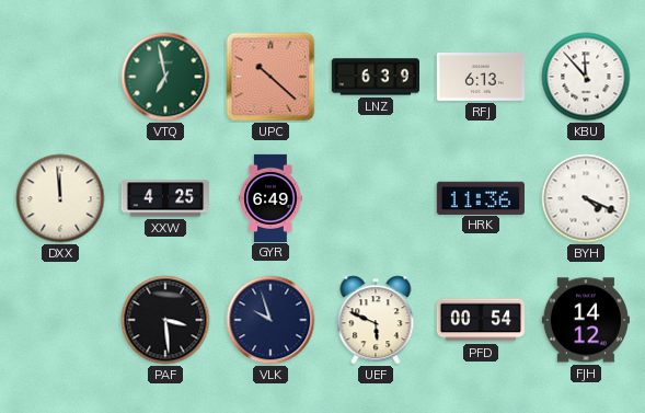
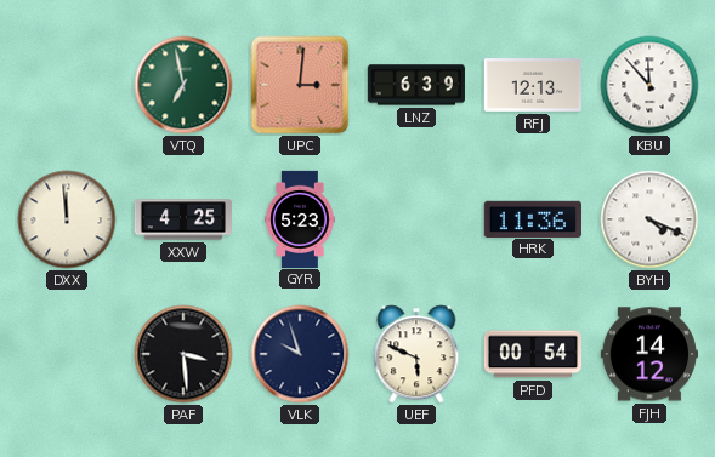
UPC: 10:22 -> 3:01
RFJ: 6:13 -> 12:13
GYR: 6:49 -> 5:23
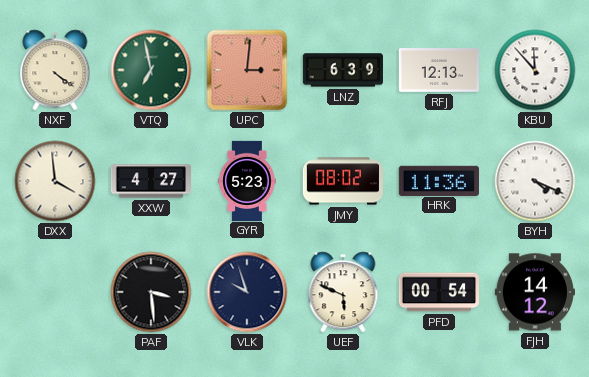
NXF: none -> 4:21
DXX: 11:59 -> 3:59
XXW: 4:25 -> 4:27
JMY: none -> 08:02
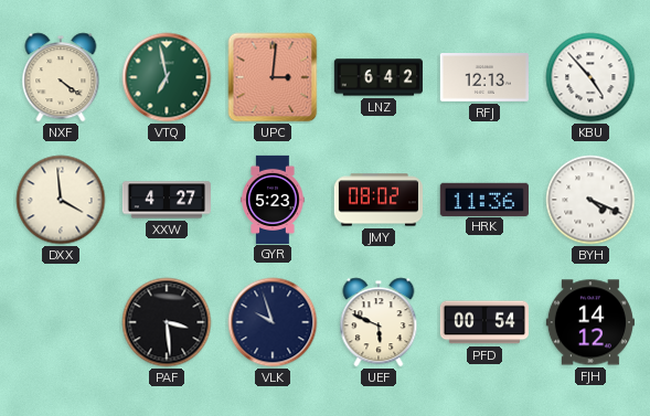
LNZ: 6:39 -> 6:42
KBU: 11:53 -> 4:53
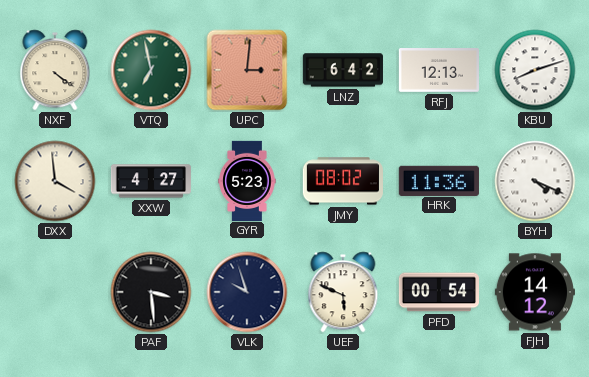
KBU: 4:53 -> 8:12
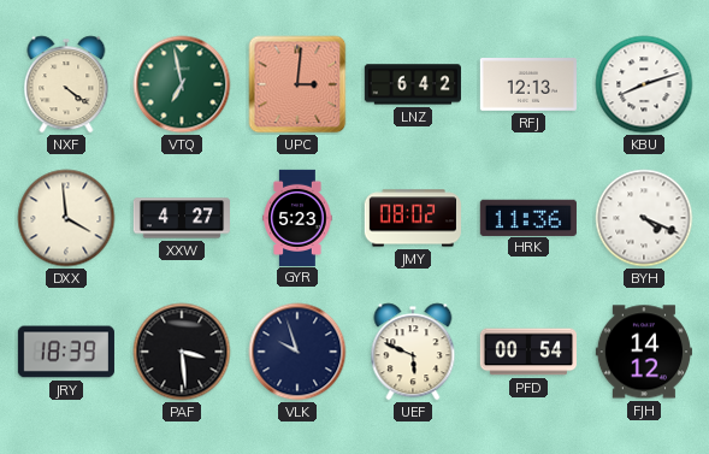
JRY: none -> 18:39
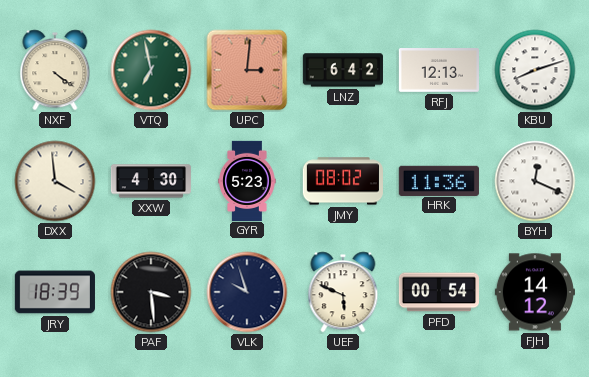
XXW: 4:27 -> 4:30
BYH: 4:19 -> 12:19
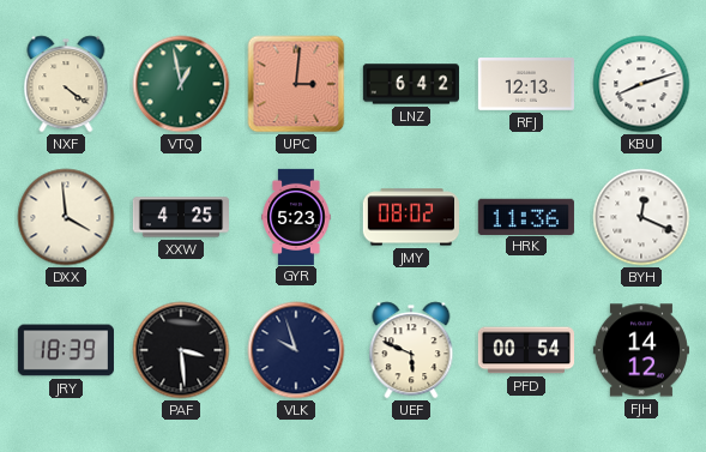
VTQ: 6:58 -> 12:58
XXW: 4:30 -> 4:25
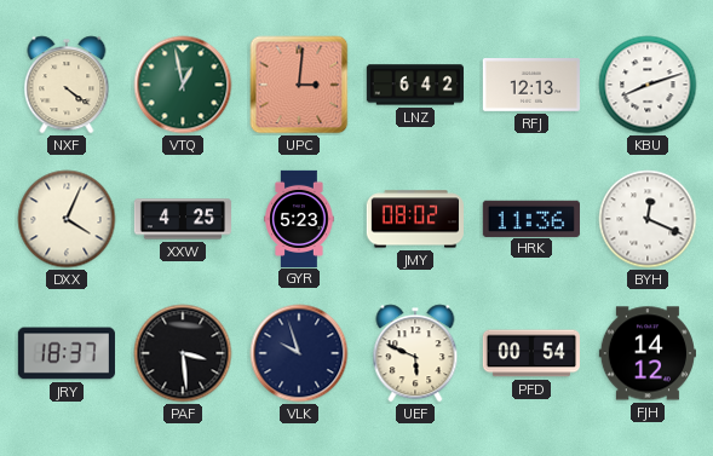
DXX: 3:59 -> 4:04
JRY: 18:39 -> 18:37
